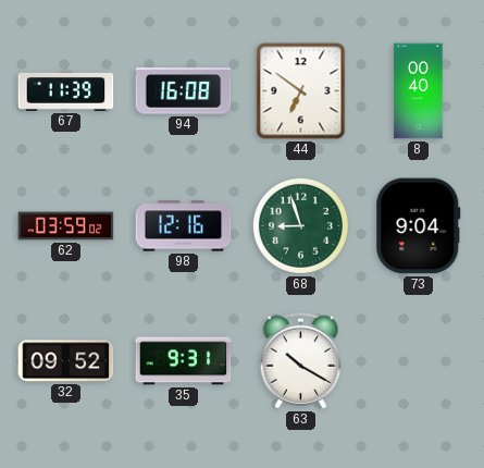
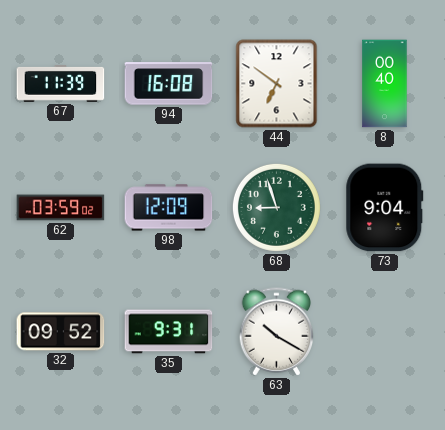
98: 12:16 -> 12:09
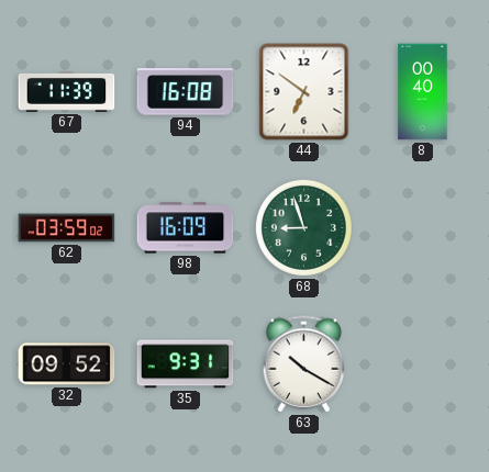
98: 12:09 -> 16:09
73: 9:04 -> none
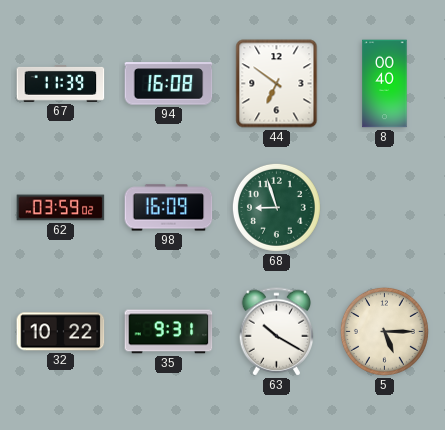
32: 09:52 -> 10:22
5: none -> 5:15
